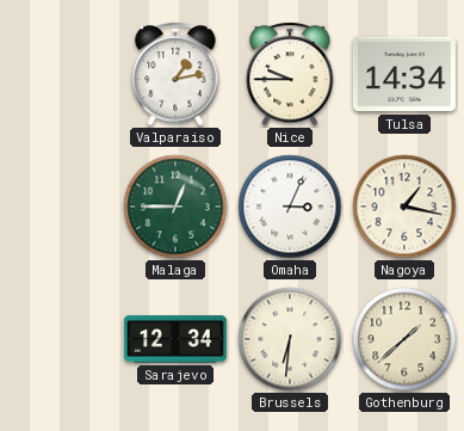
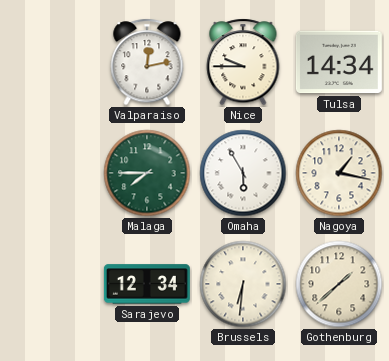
Valparaiso: 1:13 -> 12:13
Malaga: 12:45 -> 7:45
Omaha: 3:04 -> 5:55
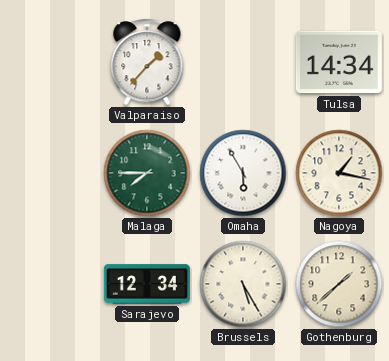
Valparaiso: 12:13 -> 1:37
Nice: 9:45 -> none
Brussels: 6:31 -> 5:25
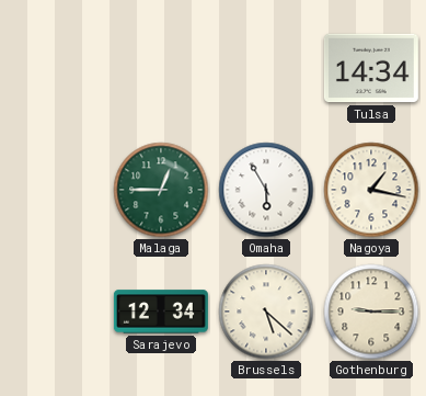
Valparaiso: 1:37 -> none
Malaga: 7:45 -> 12:45
Brussels: 5:25 -> 5:22
Gothenburg: 1:38 -> 9:15
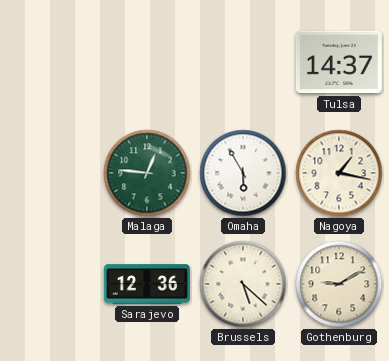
Tulsa: 14:34 -> 14:37
Malaga: 12:45 -> 12:46
Sarajevo: 12:34 -> 12:36
Gothenburg: 9:15 -> 9:10
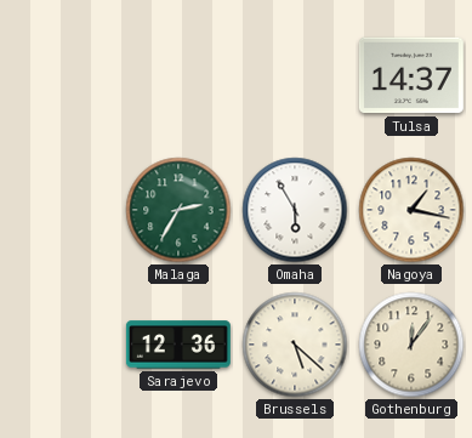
Malaga: 12:46 -> 2:35
Gothenburg: 9:10 -> 12:06
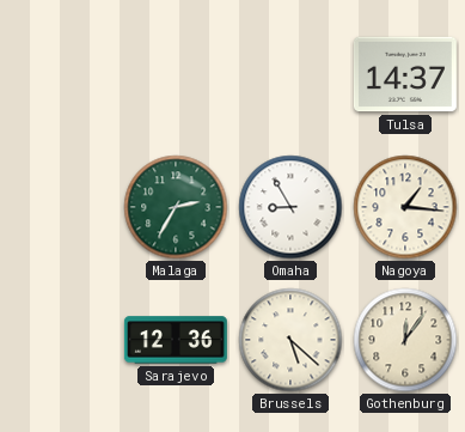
Omaha: 5:55 -> 8:55
Nagoya: 1:17 -> 1:16
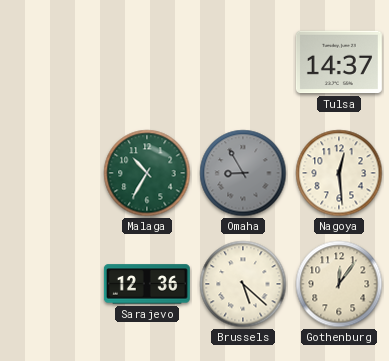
Malaga: 2:35 -> 10:35
Omaha dial: white -> grey
Nagoya: 1:16 -> 12:29
